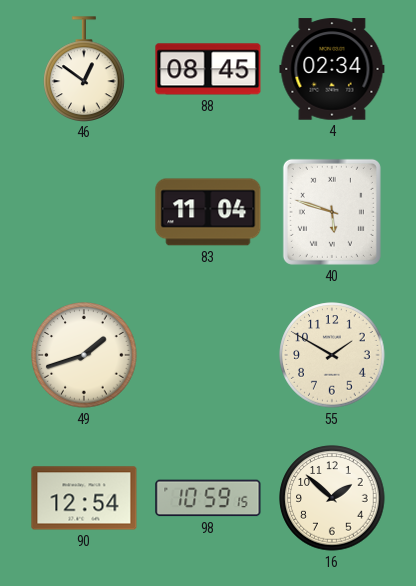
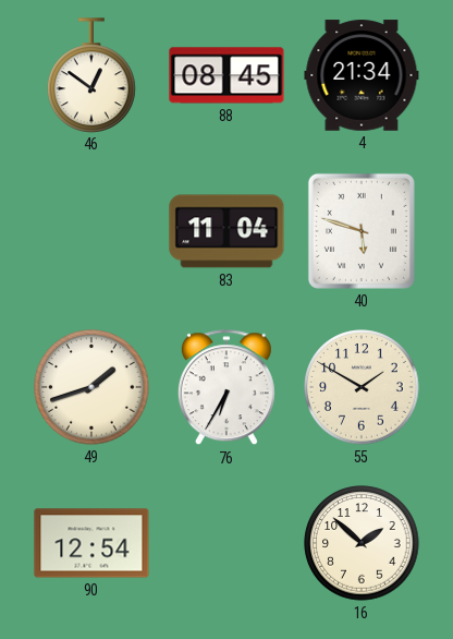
4: 02:34 -> 21:34
76: none -> 6:35
98: 10:59 -> none
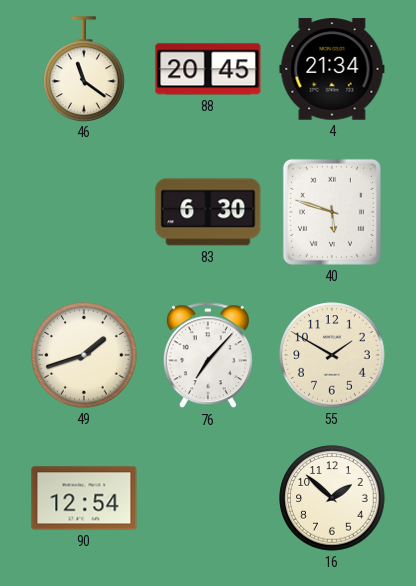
46: 12:51 -> 11:21
88: 08:45 -> 20:45
83: 11:04 -> 6:30
76: 6:35 -> 7:07
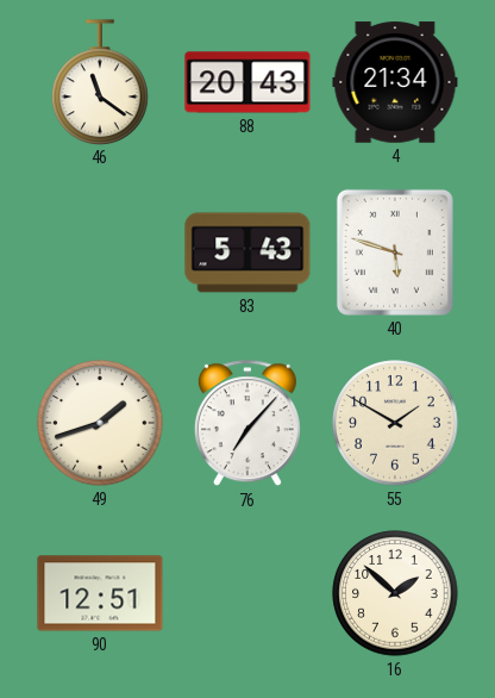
88: 20:45 -> 20:43
83: 6:30 -> 5:43
90: 12:54 -> 12:51
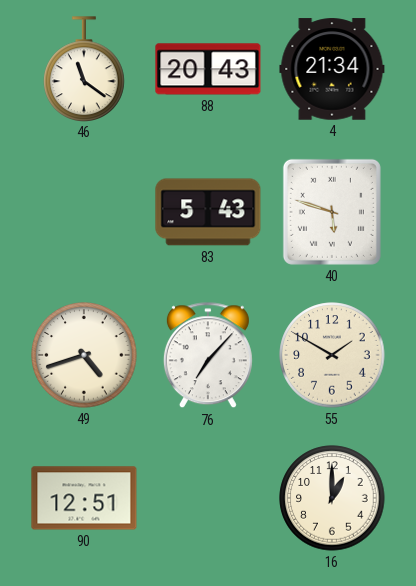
49: 1:42 -> 4:42
16: 1:52 -> 1:00
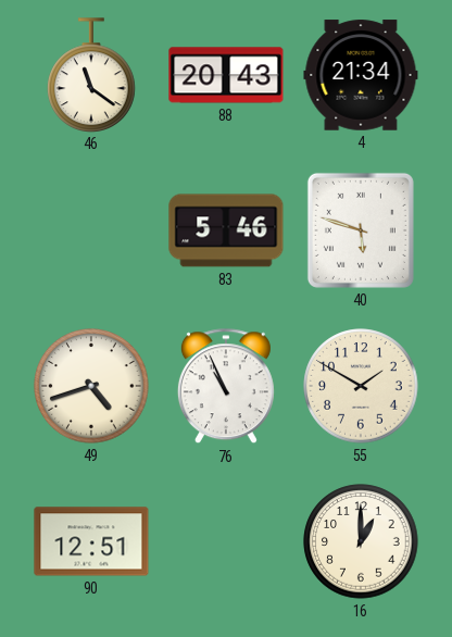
83: 5:43 -> 5:46
76: 7:07 -> 10:56
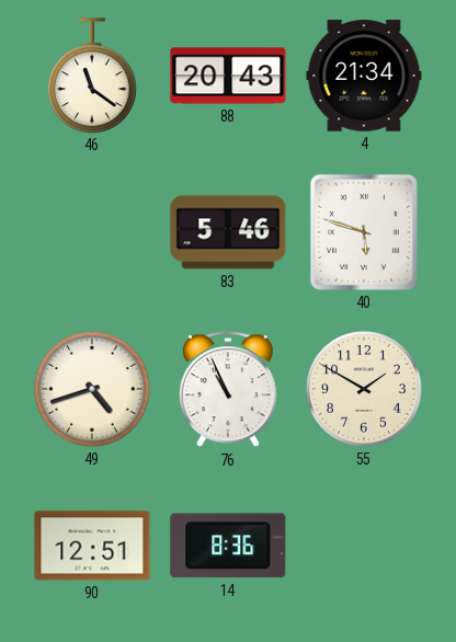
14: none -> 8:36
16: 1:00 -> none
